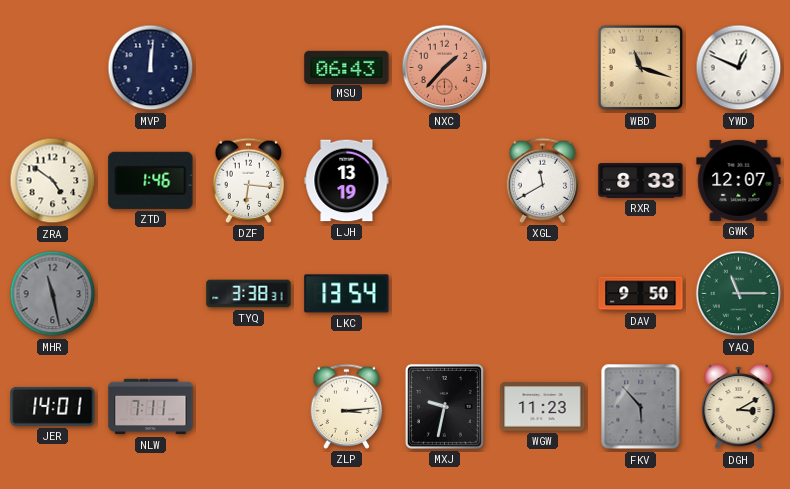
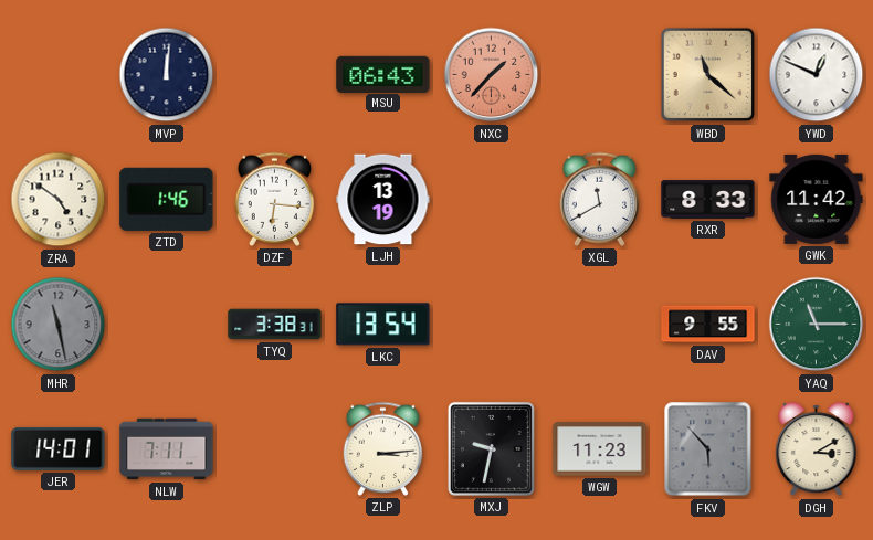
WBD: 11:18 -> 11:22
GWK: 12:07 -> 11:42
DAV: 9:50 -> 9:55
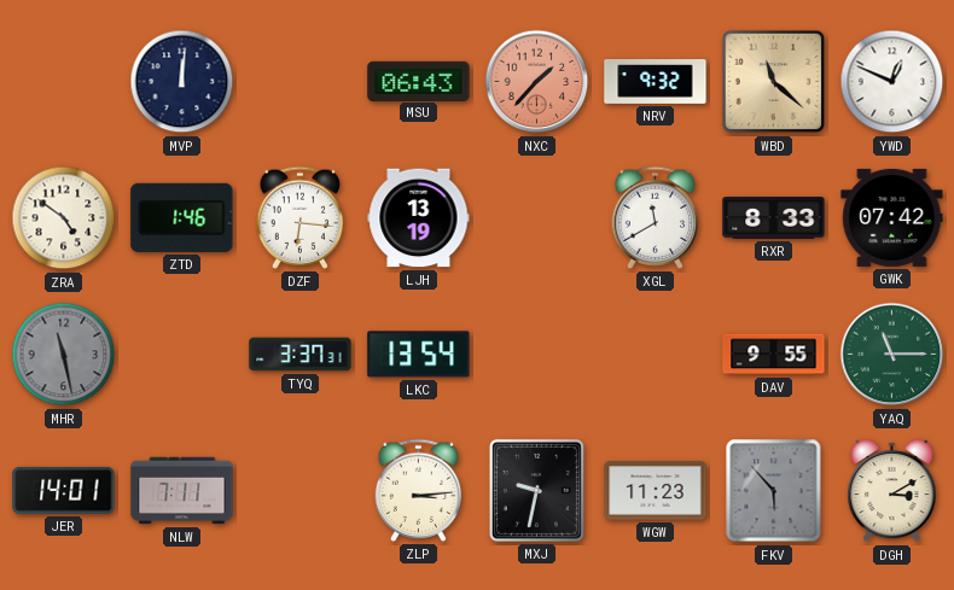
NRV: none -> 9:32
GWK: 11:42 -> 07:42
TYQ: 3:38 -> 3:37
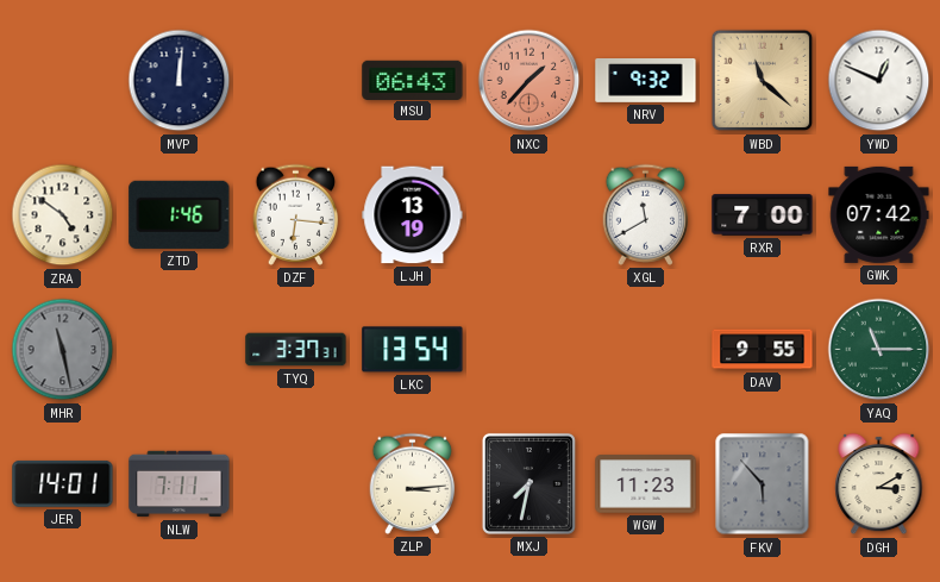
RXR: 8:33 -> 7:00
MXJ: 9:32 -> 7:32
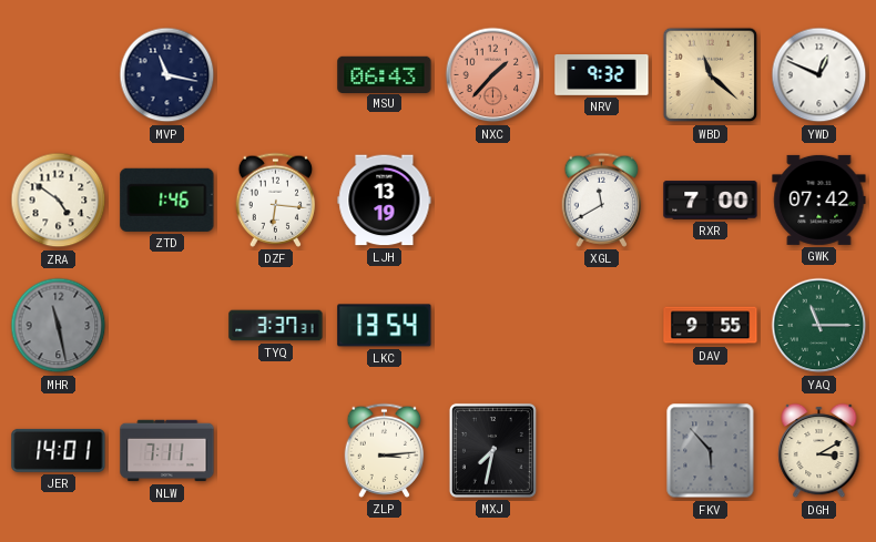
MVP: 12:01 -> 11:17
WGW: 11:23 -> none
